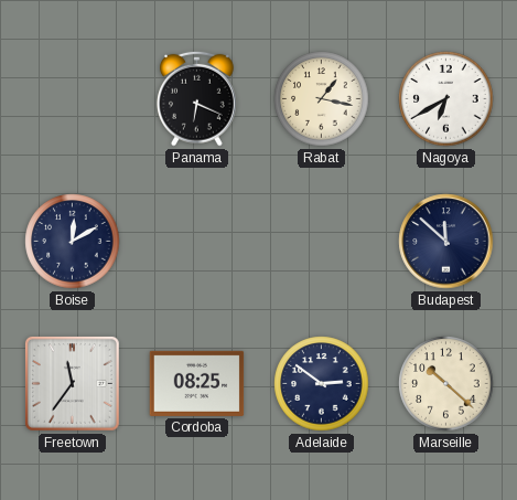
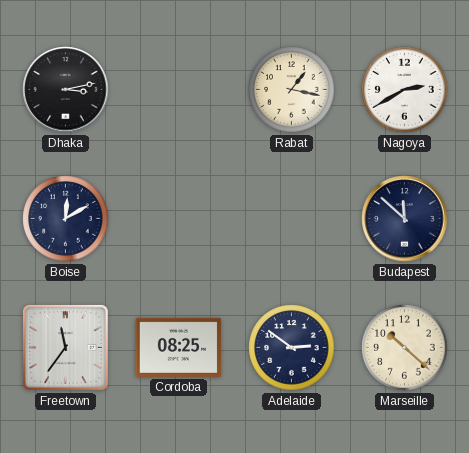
Dhaka: none -> 3:13
Panama: 6:19 -> none
Nagoya: 6:40 -> 2:40
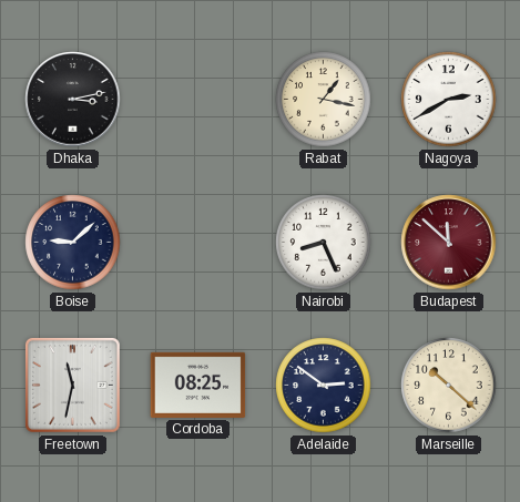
Boise: 12:10 -> 9:08
Nairobi: none -> 8:26
Budapest dial: navy -> burgundy
Freetown: 11:36 -> 11:32
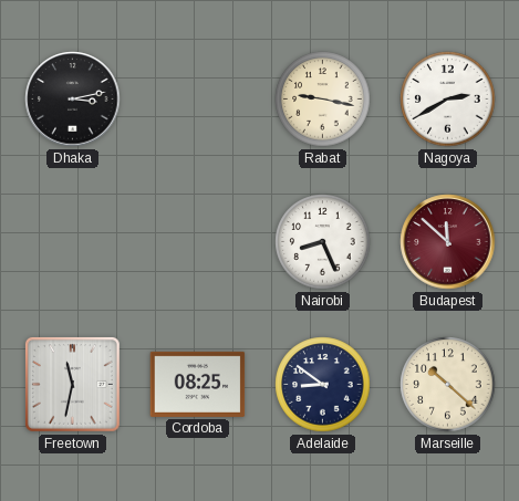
Rabat: 1:17 -> 9:17
Boise: 9:08 -> none
Adelaide: 2:51 -> 8:51
